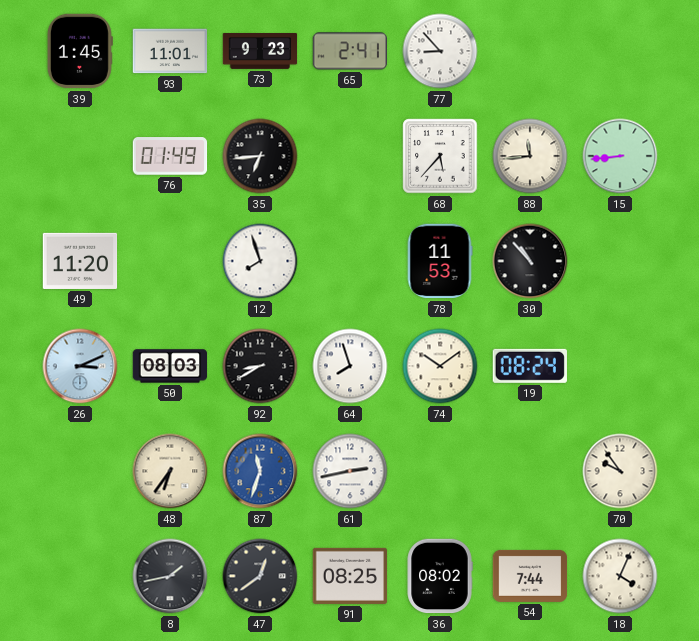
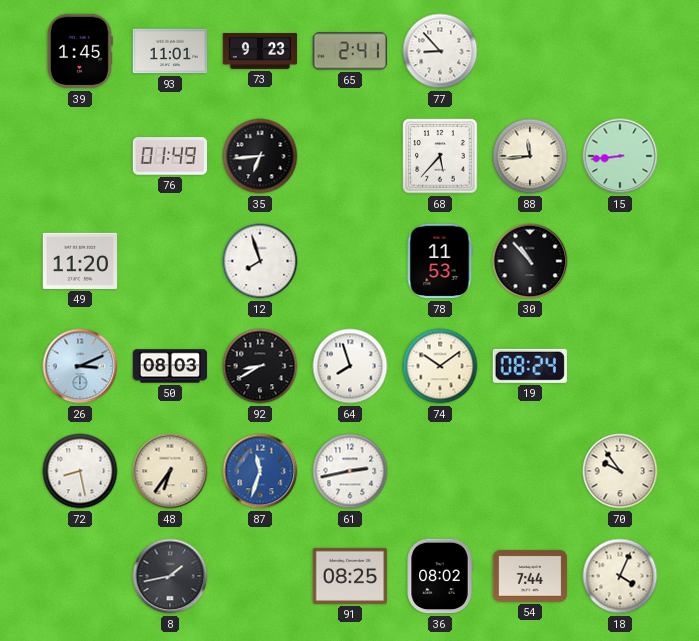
72: none -> 8:28
47: 12:39 -> none
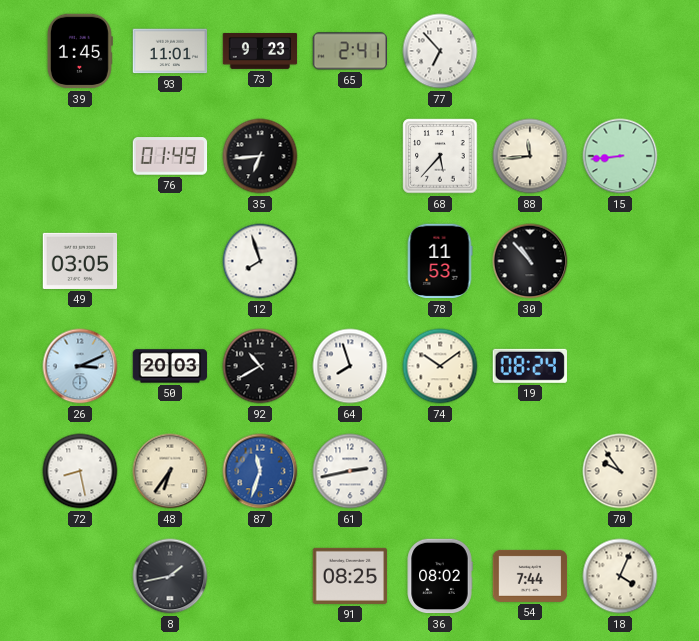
77: 8:53 -> 6:53
49: 11:20 -> 03:05
50: 08:03 -> 20:03
92: 8:40 -> 10:40
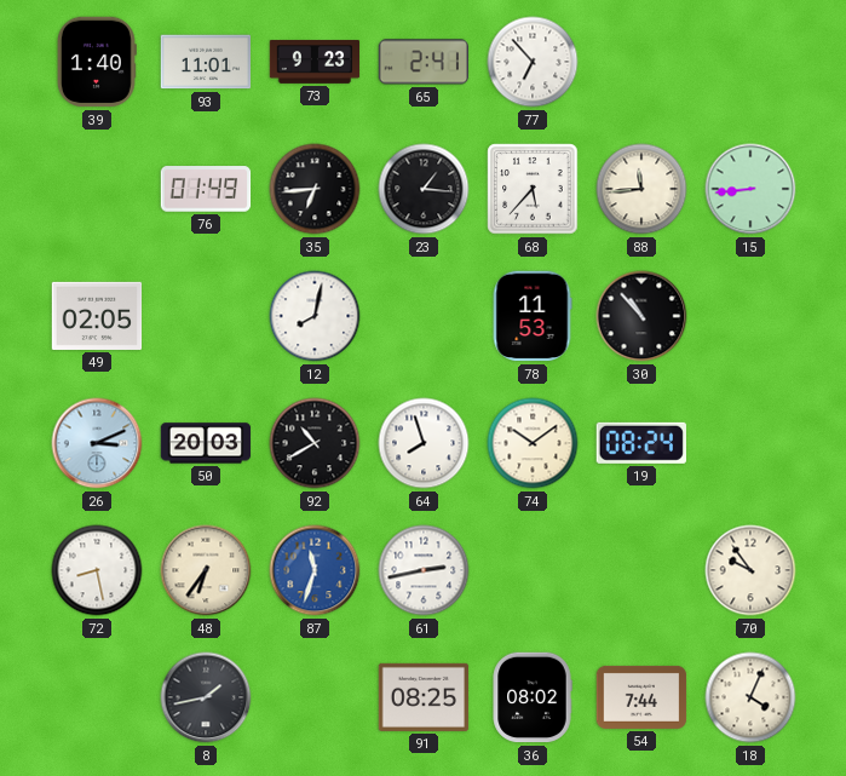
39: 1:45 -> 1:40
23: none -> 1:16
49: 03:05 -> 02:05
12: 7:57 -> 8:02
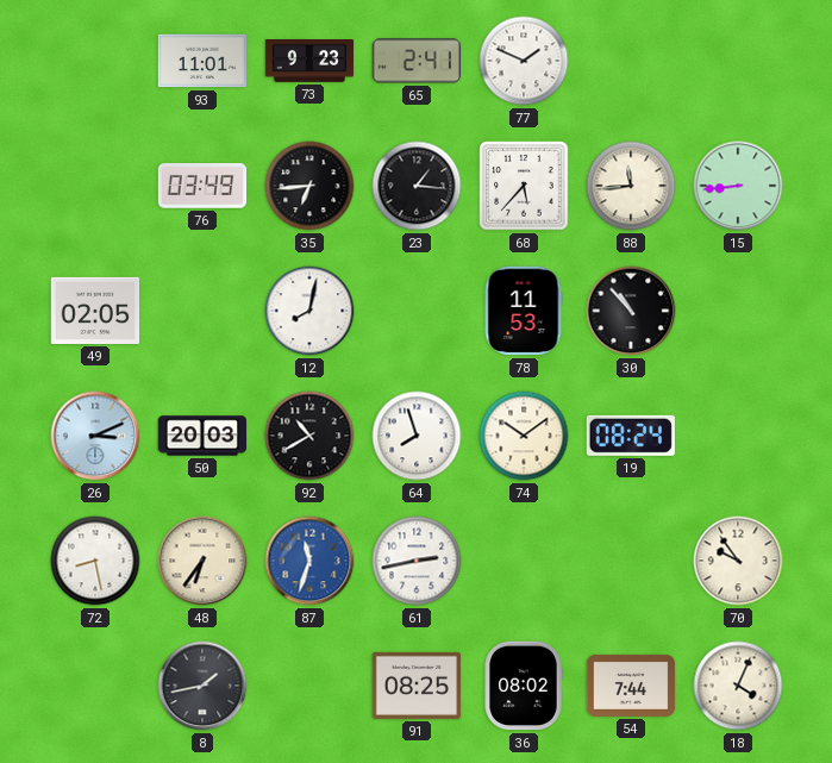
39: 1:40 -> none
77: 6:53 -> 1:49
76: 01:49 -> 03:49
